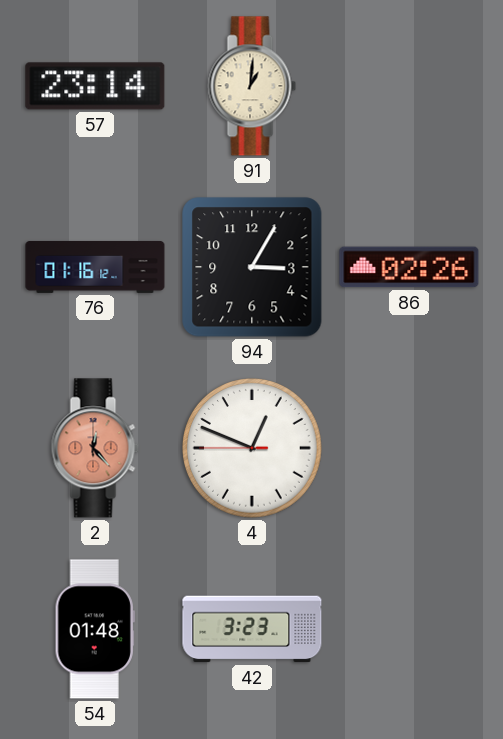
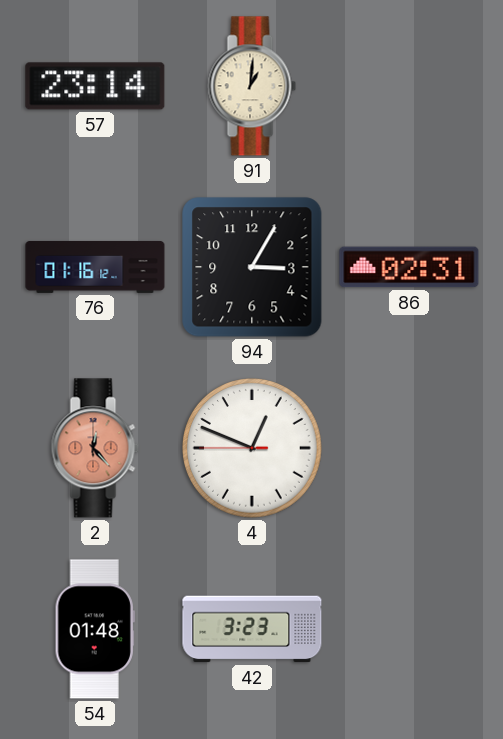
86: 02:26 -> 02:31
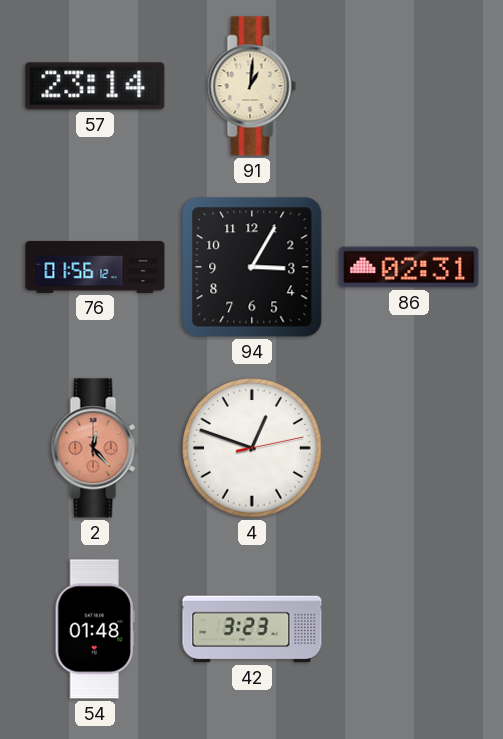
76: 01:16 -> 01:56
4: 12:48:45 -> 12:48:13
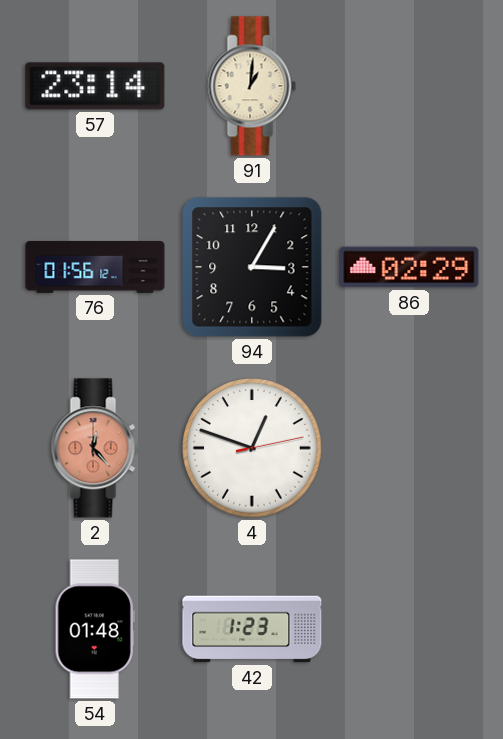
86: 02:31 -> 02:29
42: 3:23 -> 1:23
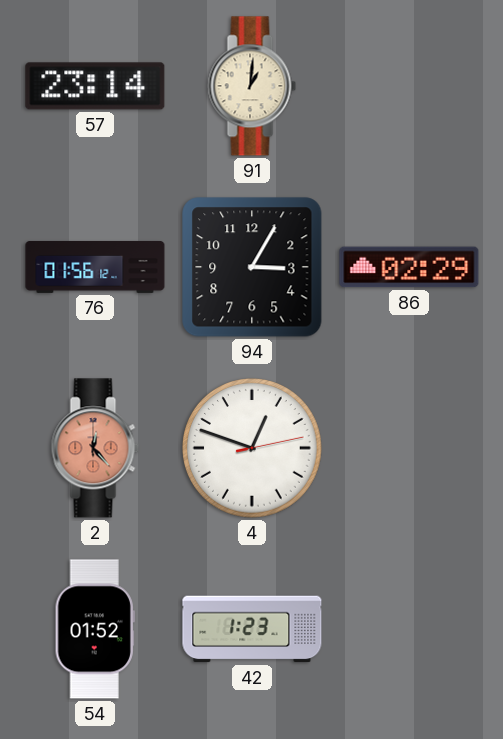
54: 01:48 -> 01:52
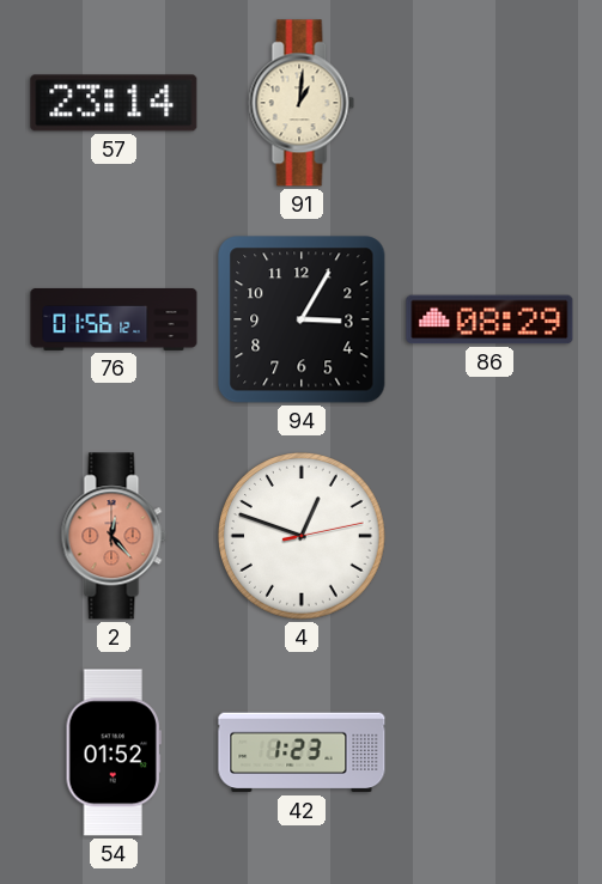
86: 02:29 -> 08:29
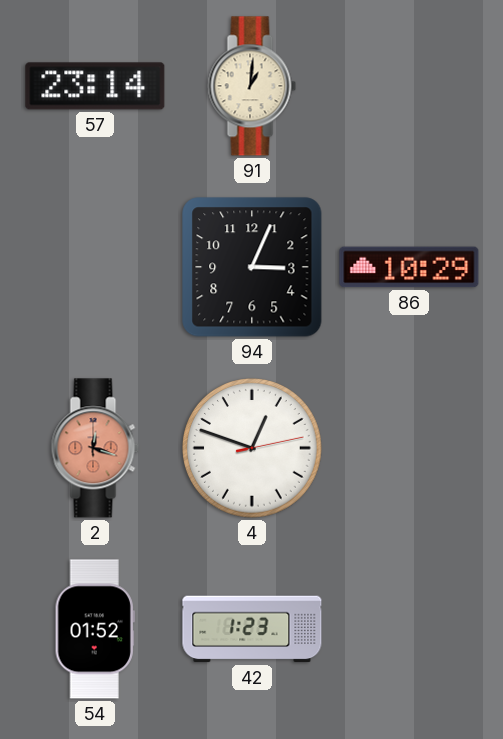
76: 01:56 -> none
94: 3:05 -> 3:04
86: 08:29 -> 10:29
2: 12:23 -> 12:18
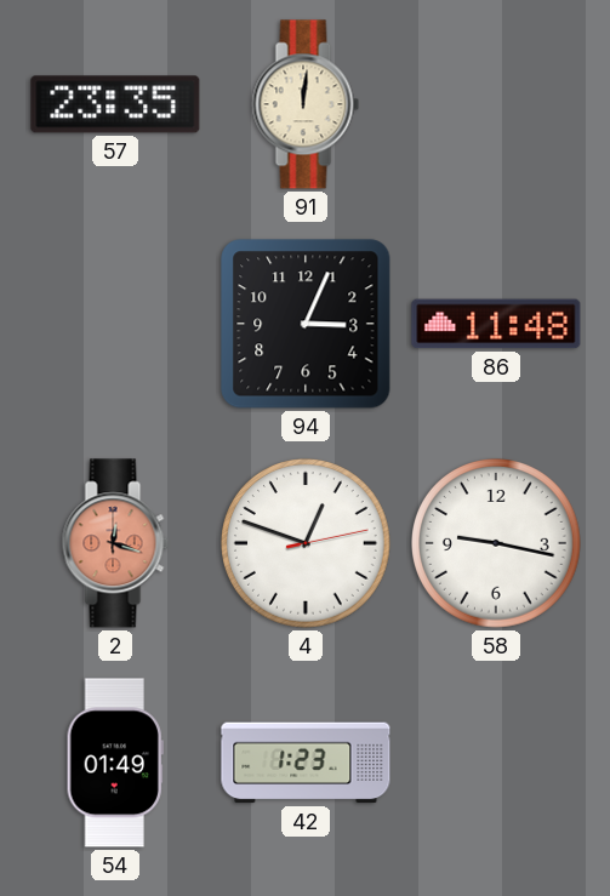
57: 23:14 -> 23:35
91: 1:01 -> 12:01
86: 10:29 -> 11:48
58: none -> 9:17
54: 01:52 -> 01:49
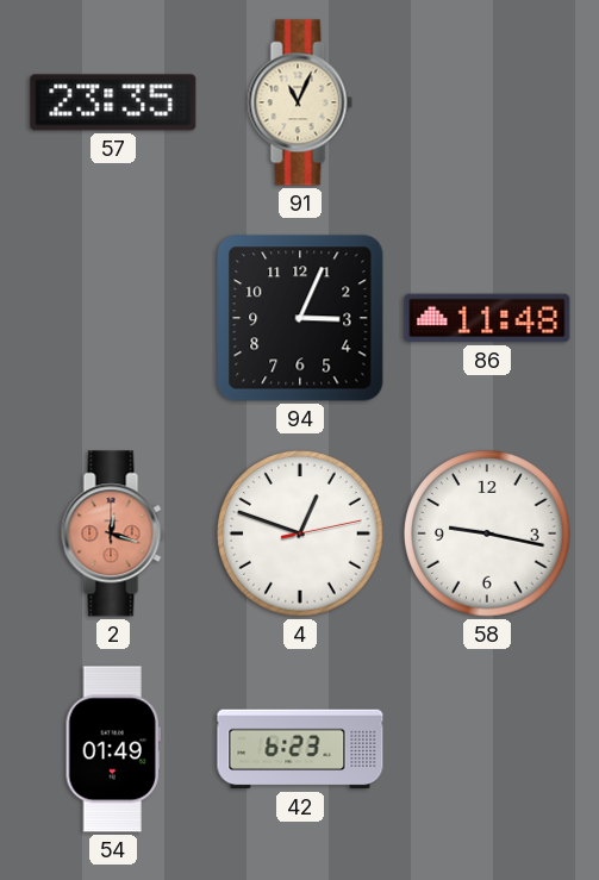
91: 12:01 -> 11:04
42: 1:23 -> 6:23
